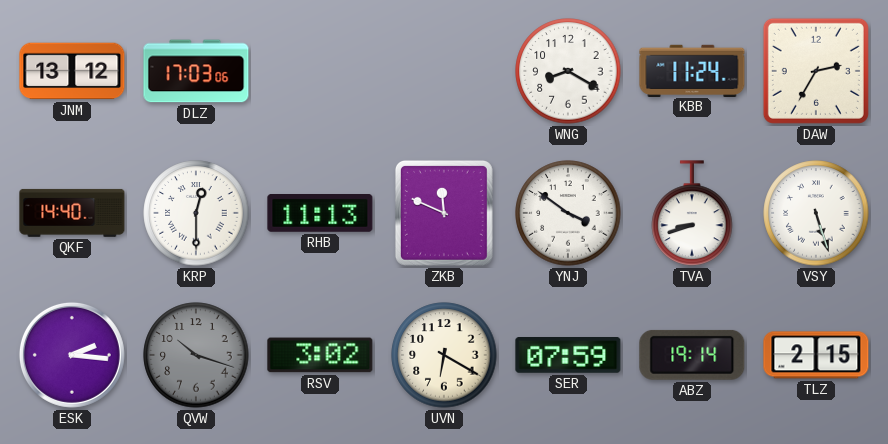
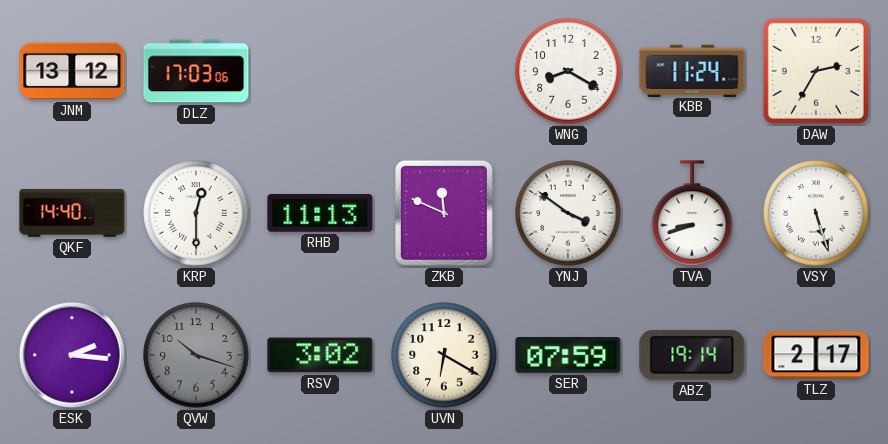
TLZ: 2:15 -> 2:17
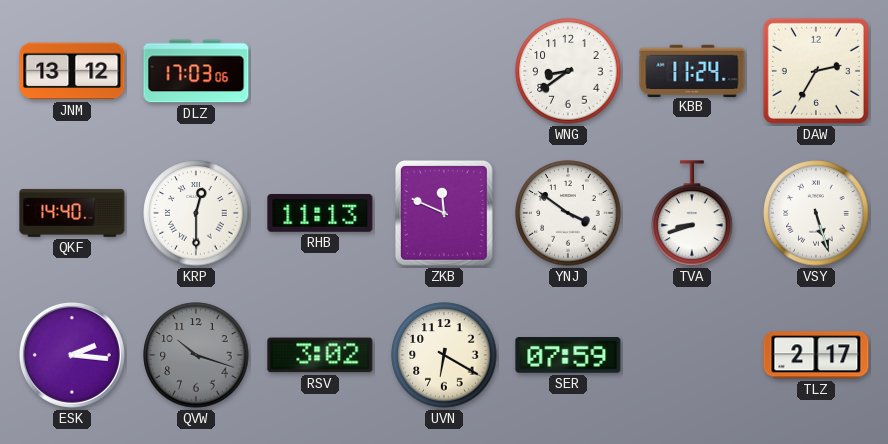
WNG: 8:20 -> 8:39
ABZ: 19:14 -> none
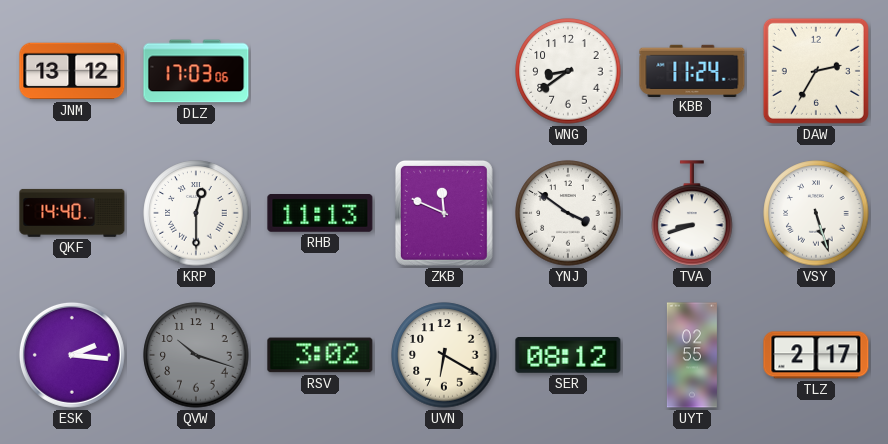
SER: 07:59 -> 08:12
UYT: none -> 02:55
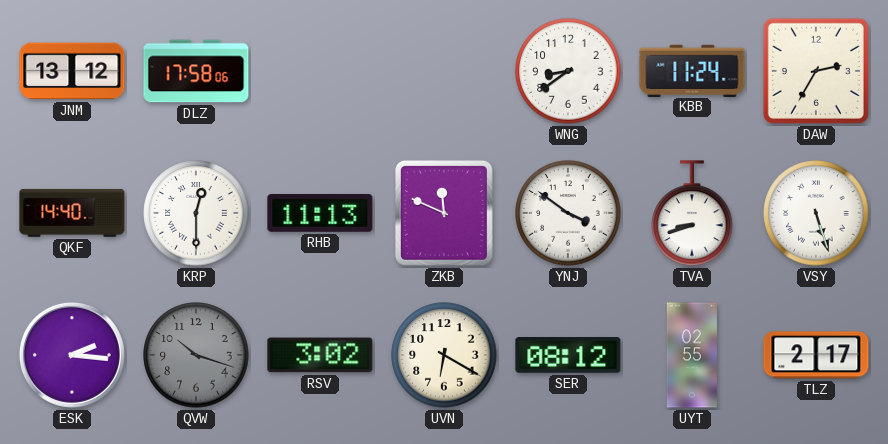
DLZ: 17:03 -> 17:58
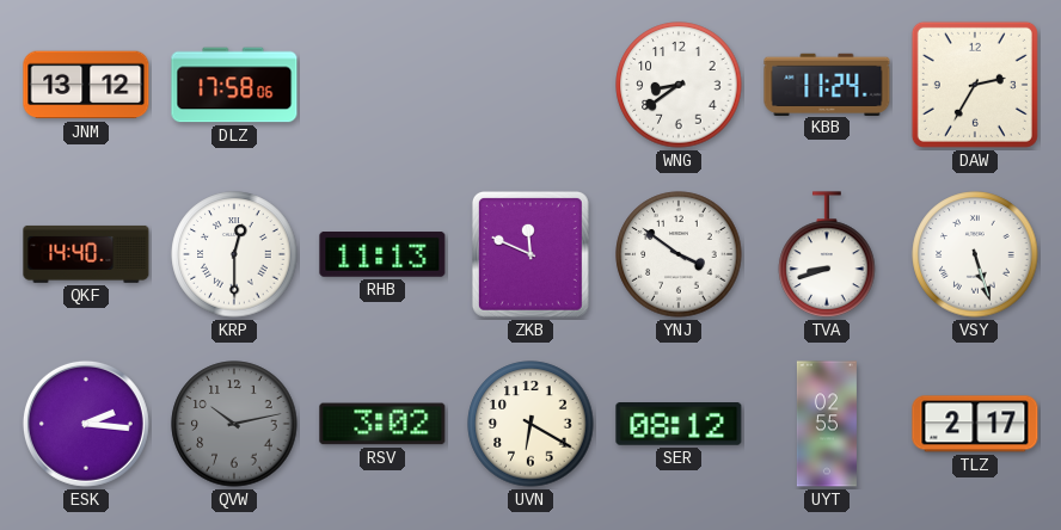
QVW: 10:18 -> 10:13
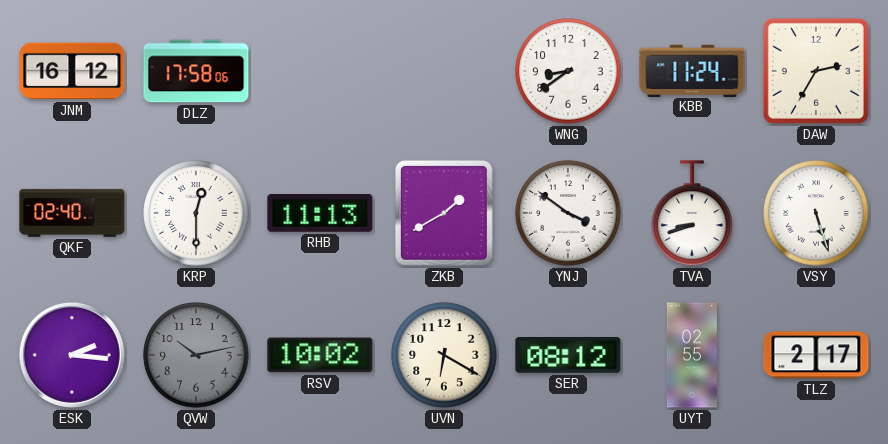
JNM: 13:12 -> 16:12
QKF: 14:40 -> 02:40
ZKB: 11:49 -> 1:40
RSV: 3:02 -> 10:02
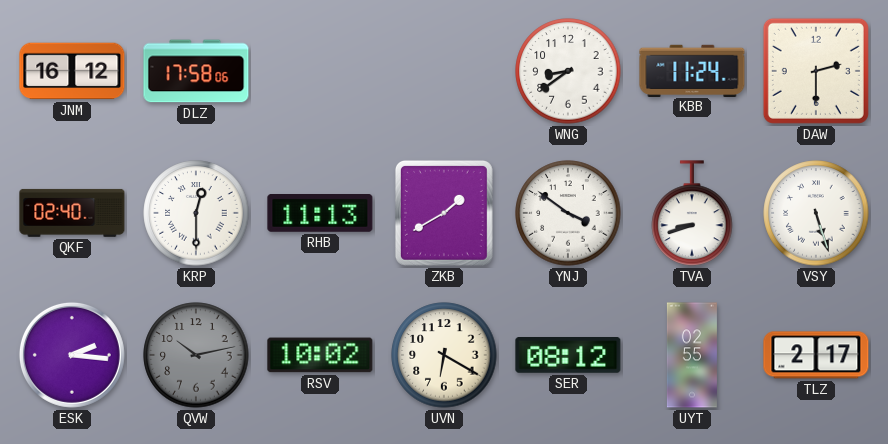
DAW: 2:35 -> 2:30
